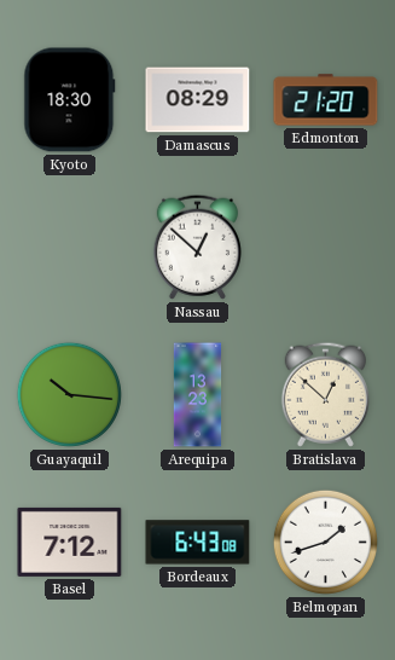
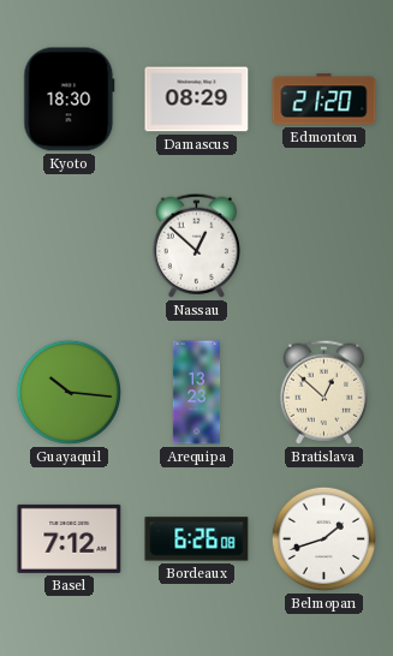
Bordeaux: 6:43 -> 6:26
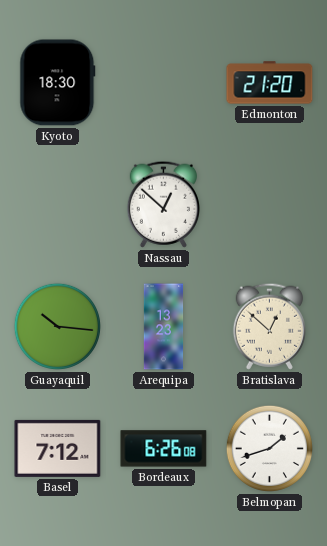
Damascus: 08:29 -> none
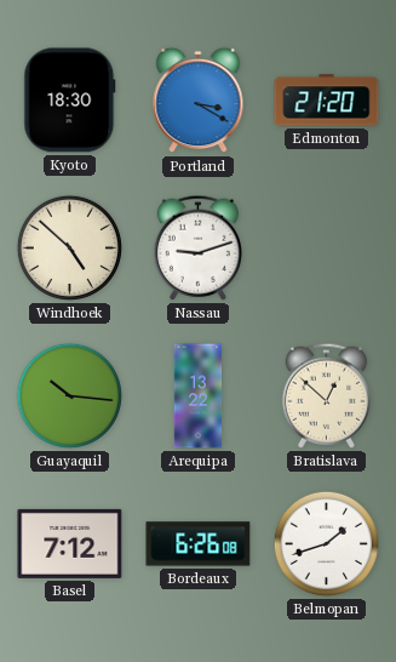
Portland: none -> 3:20
Windhoek: none -> 4:52
Nassau: 12:52 -> 9:12
Arequipa: 13:23 -> 13:22
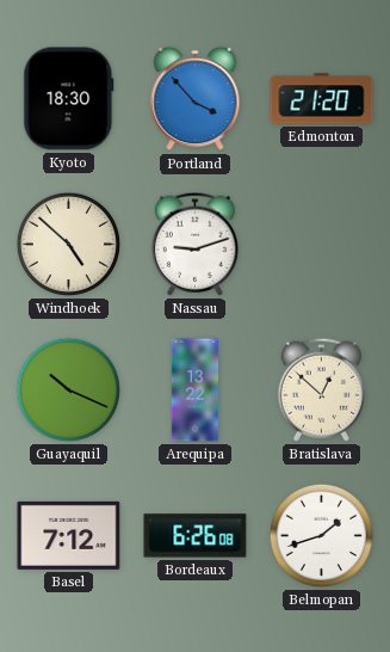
Portland: 3:20 -> 3:53
Guayaquil: 10:16 -> 10:19
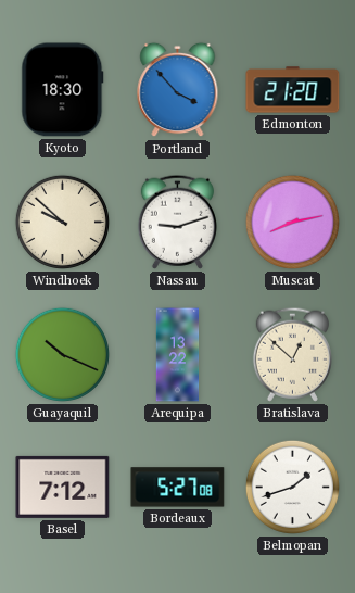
Windhoek: 4:52 -> 9:52
Muscat: none -> 8:13
Bordeaux: 6:26 -> 5:27
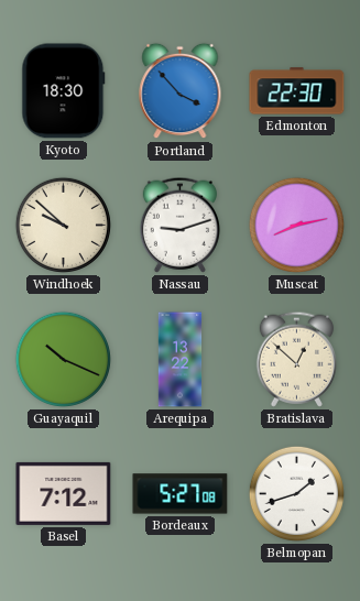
Edmonton: 21:20 -> 22:30
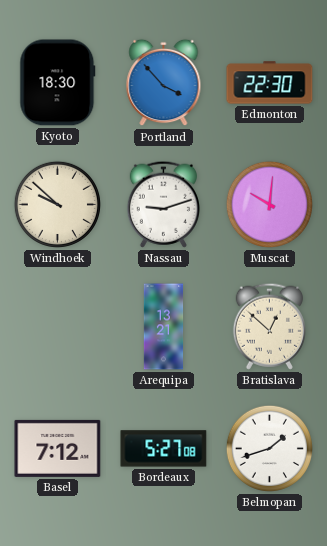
Muscat: 8:13 -> 10:01
Guayaquil: 10:19 -> none
Arequipa: 13:22 -> 13:21
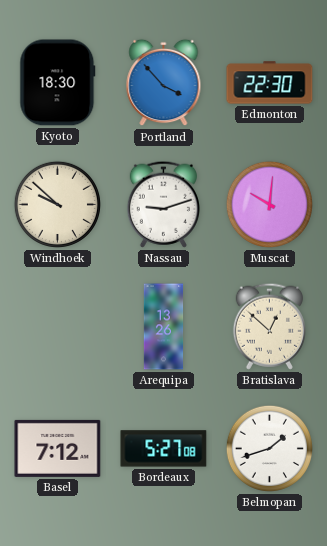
Arequipa: 13:21 -> 13:26
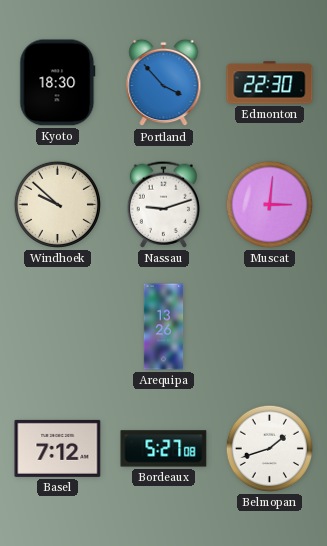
Muscat: 10:01 -> 3:01
Bratislava: 12:52 -> none
